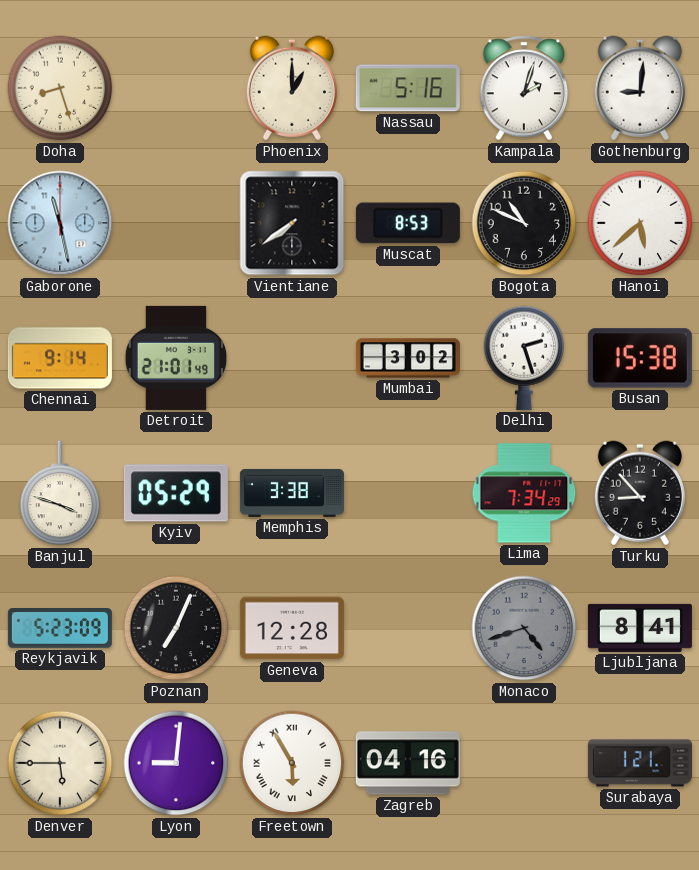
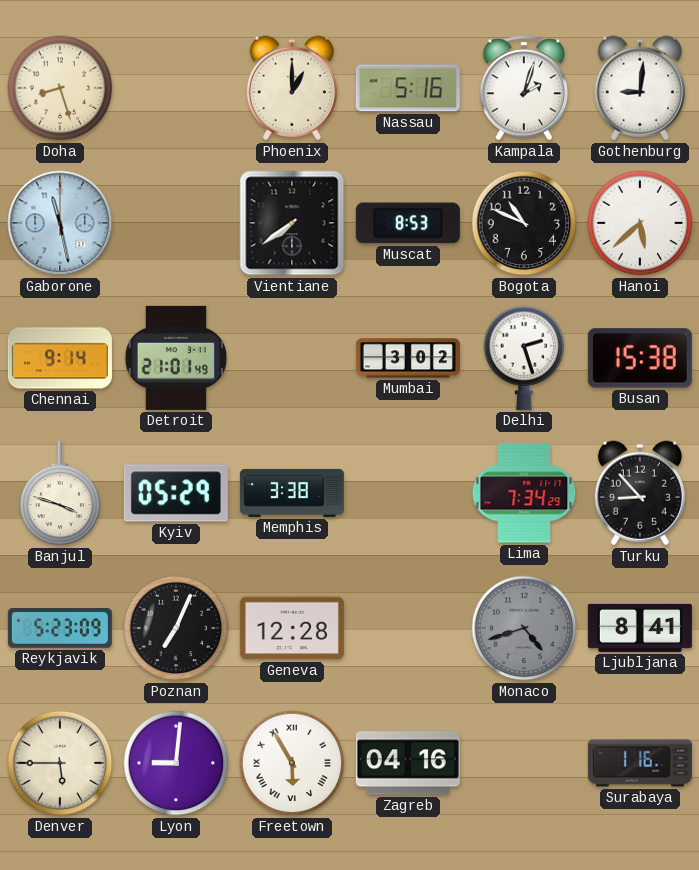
Surabaya: 1:21 -> 1:16
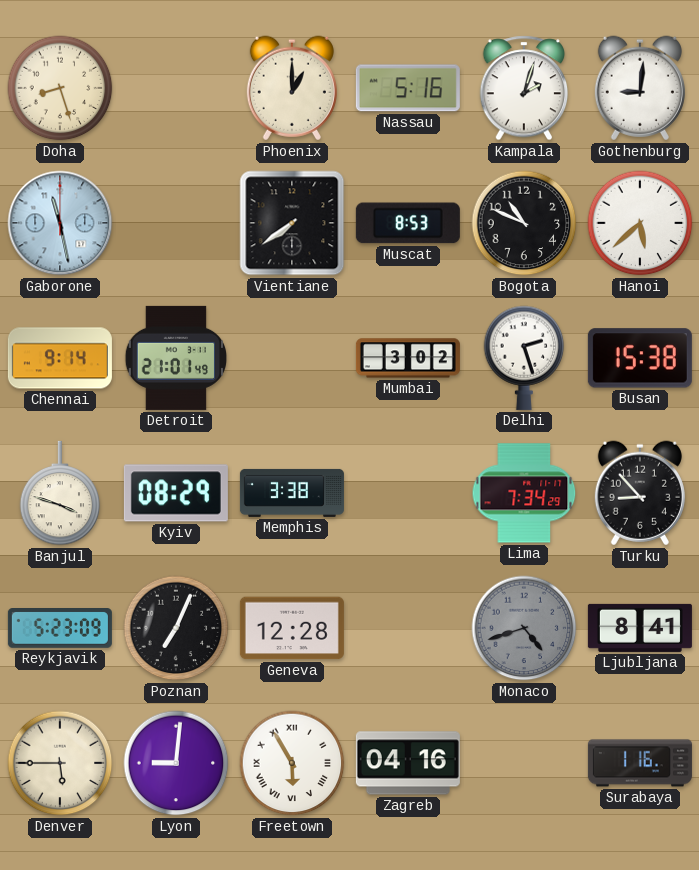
Kyiv: 05:29 -> 08:29
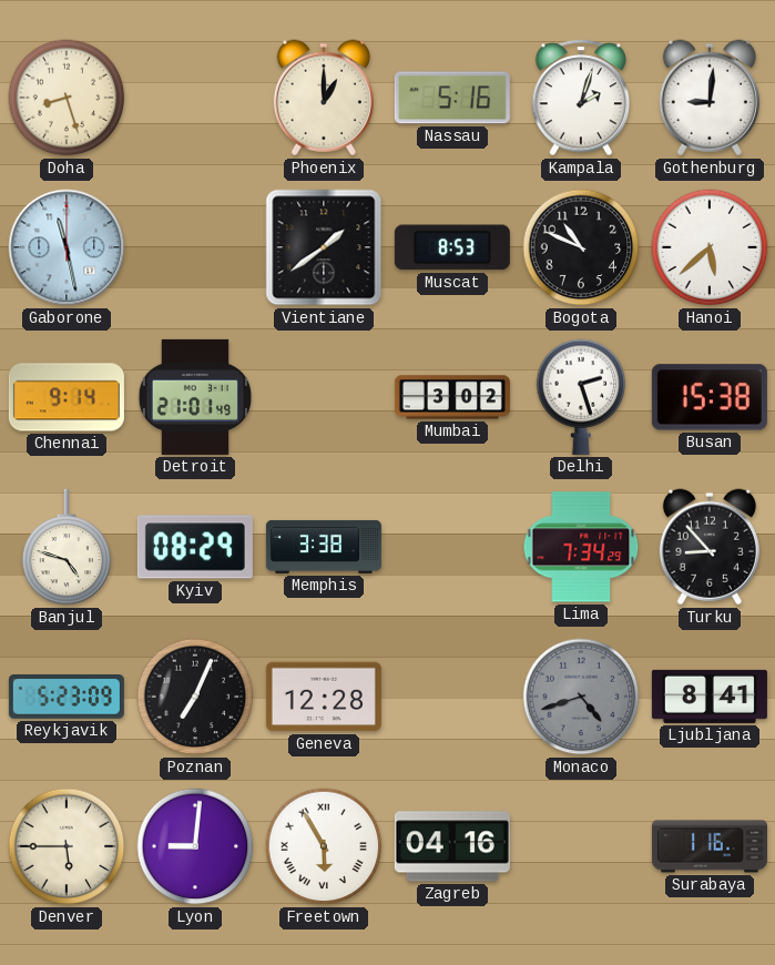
Vientiane: 7:39 -> 1:39
Banjul: 3:48 -> 4:48
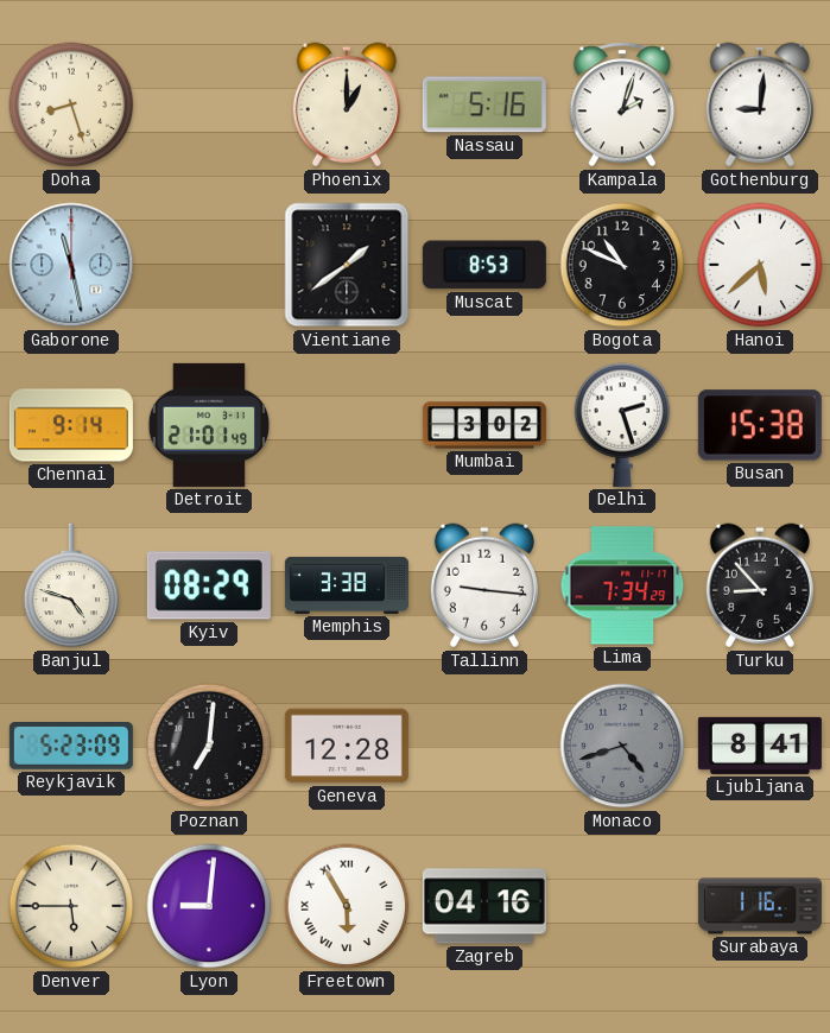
Tallinn: none -> 9:16
Poznan: 7:04 -> 7:01
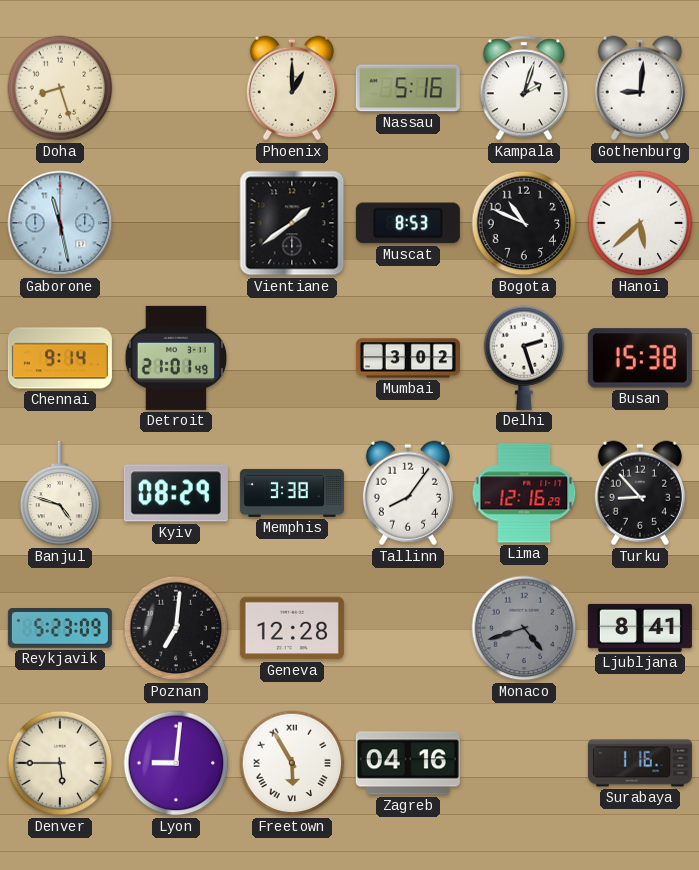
Tallinn: 9:16 -> 8:06
Lima: 7:34 -> 12:16
